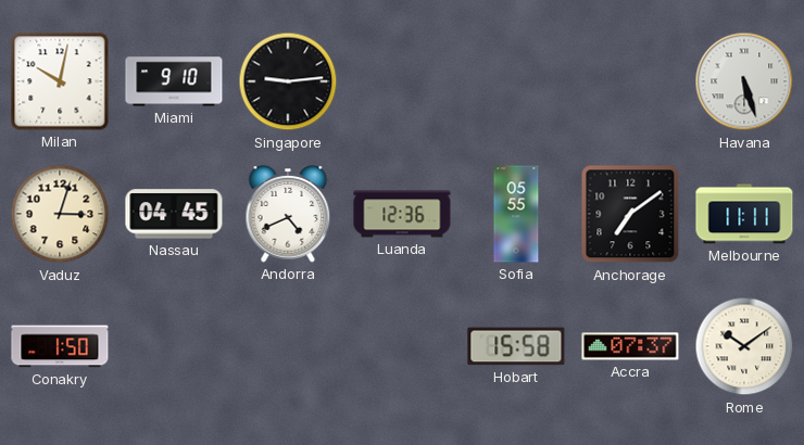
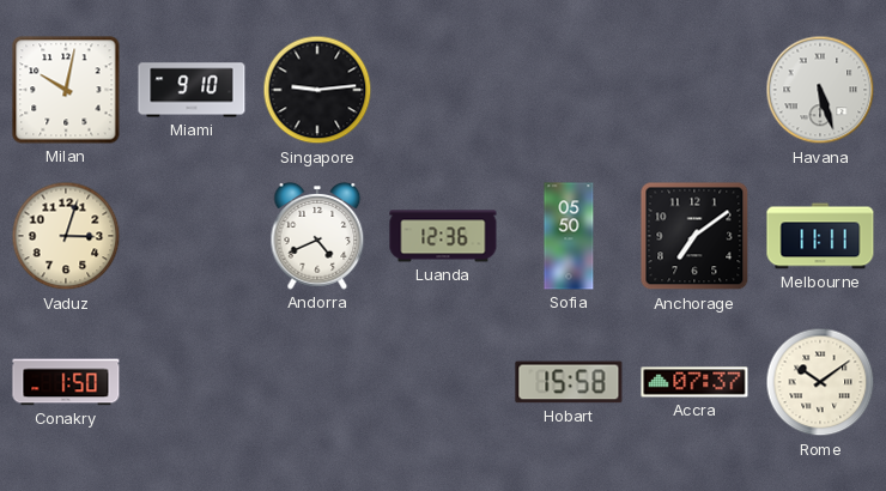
Nassau: 04:45 -> none
Sofia: 05:55 -> 05:50
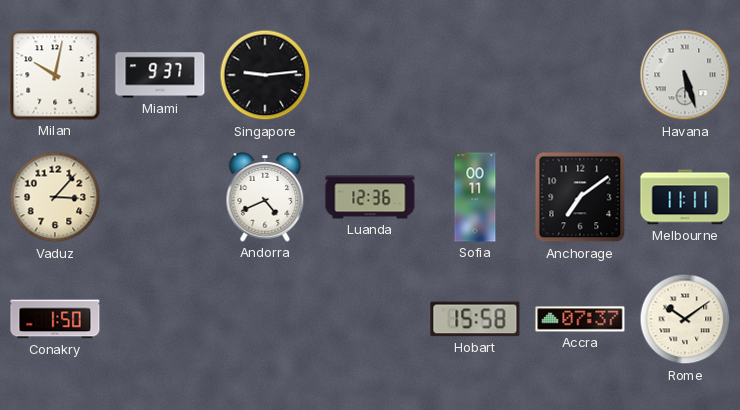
Miami: 9:10 -> 9:37
Vaduz: 3:03 -> 3:07
Sofia: 05:50 -> 00:11
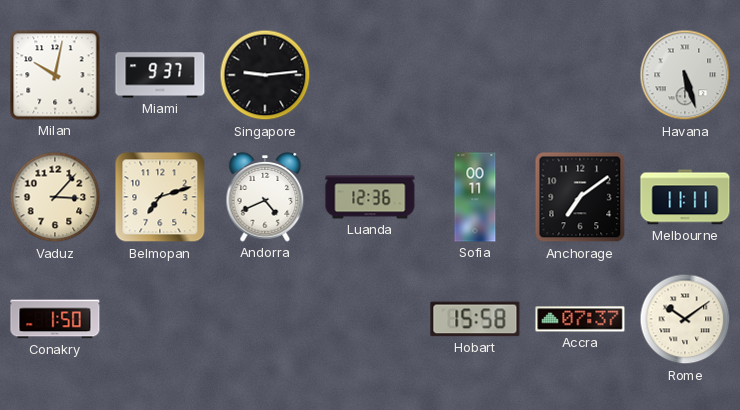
Belmopan: none -> 7:12
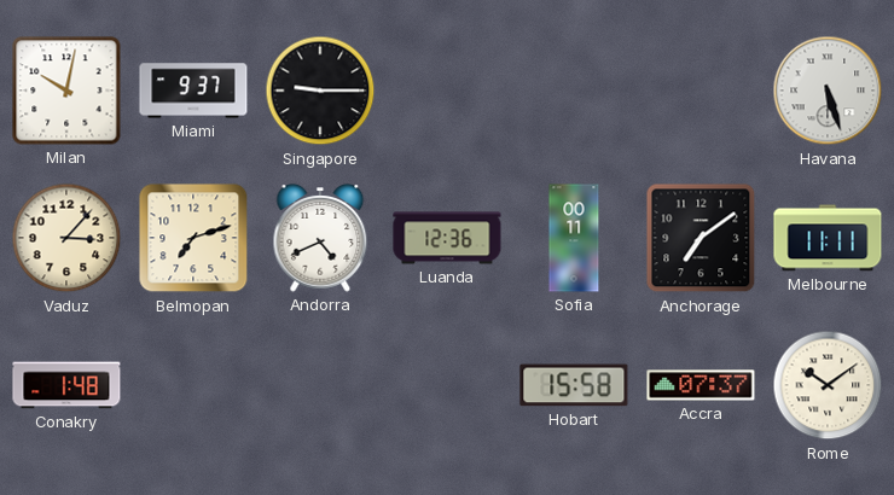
Singapore: 9:14 -> 9:15
Conakry: 1:50 -> 1:48
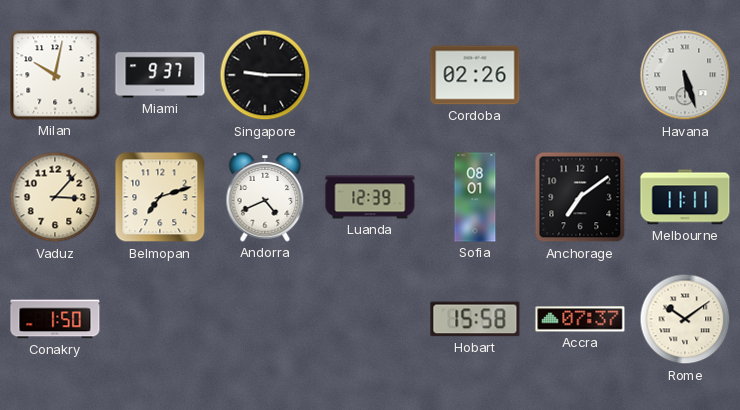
Cordoba: none -> 02:26
Luanda: 12:36 -> 12:39
Sofia: 00:11 -> 08:01
Conakry: 1:48 -> 1:50
